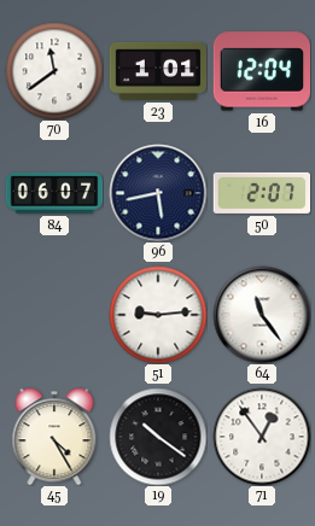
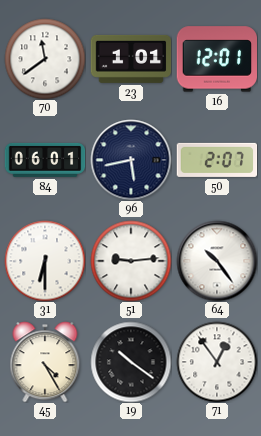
16: 12:04 -> 12:01
84: 06:07 -> 06:01
31: none -> 6:30
64: 11:24 -> 10:24
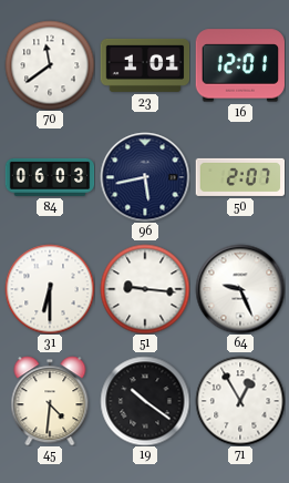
84: 06:01 -> 06:03
51: 9:14 -> 9:16
64: 10:24 -> 9:26
45: 4:25 -> 4:31
71: 12:54 -> 12:55
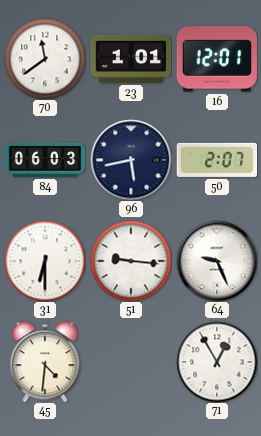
19: 10:21 -> none
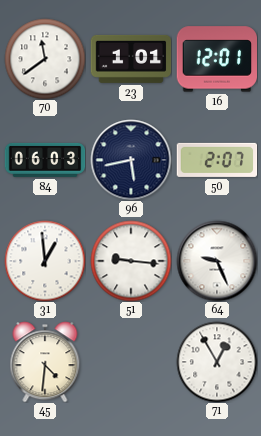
31: 6:30 -> 12:59
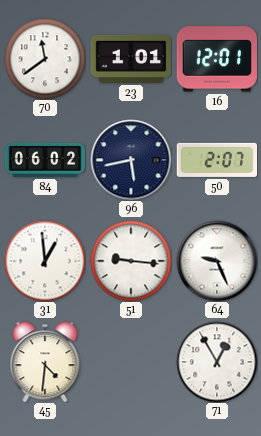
84: 06:03 -> 06:02
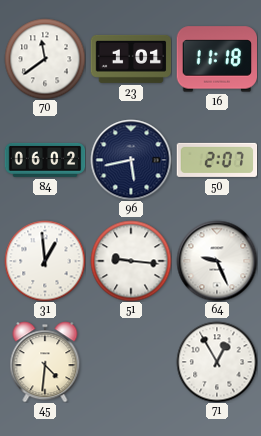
16: 12:01 -> 11:18
